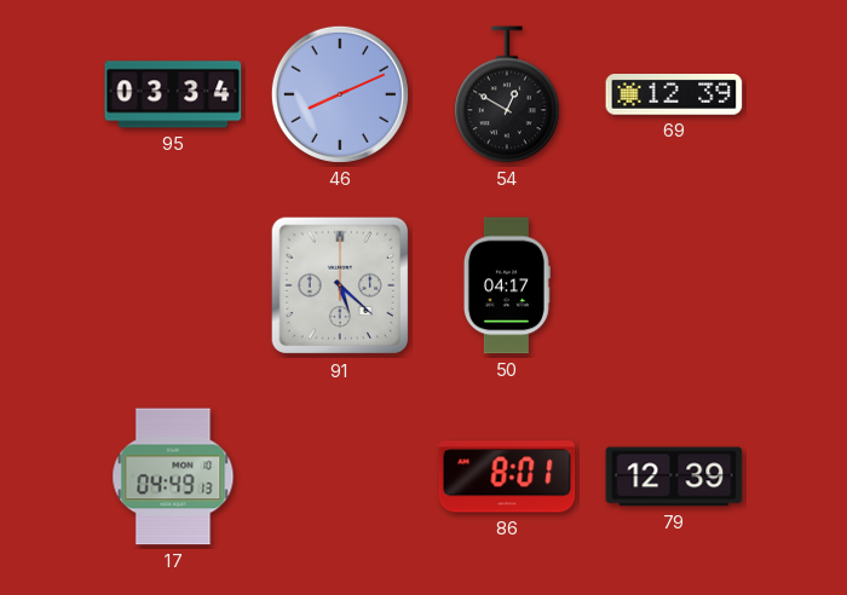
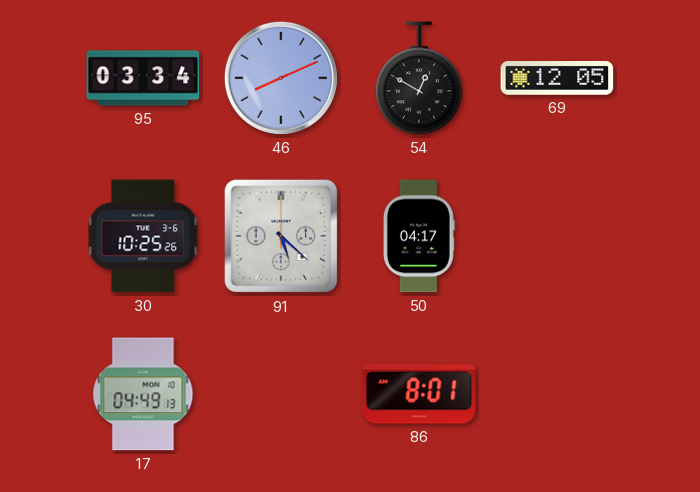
69: 12:39 -> 12:05
30: none -> 10:25
79: 12:39 -> none
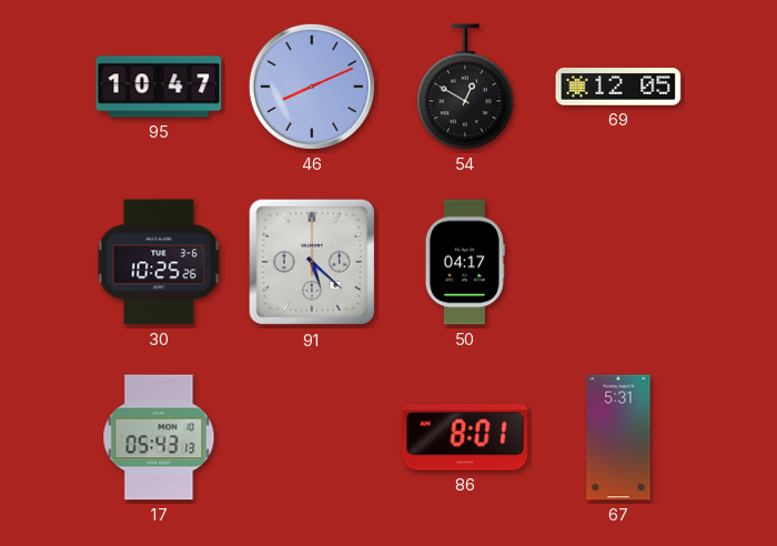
95: 03:34 -> 10:47
17: 04:49 -> 05:43
67: none -> 5:31
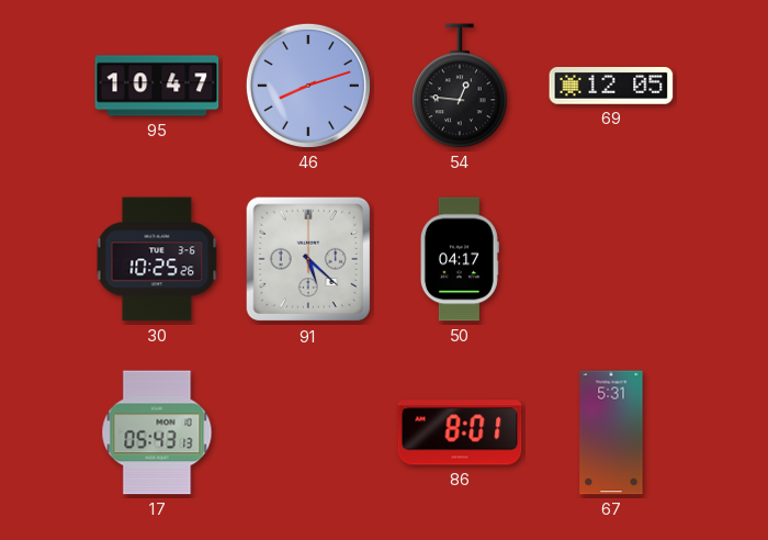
46: 8:11 -> 8:12
54: 12:50 -> 12:46
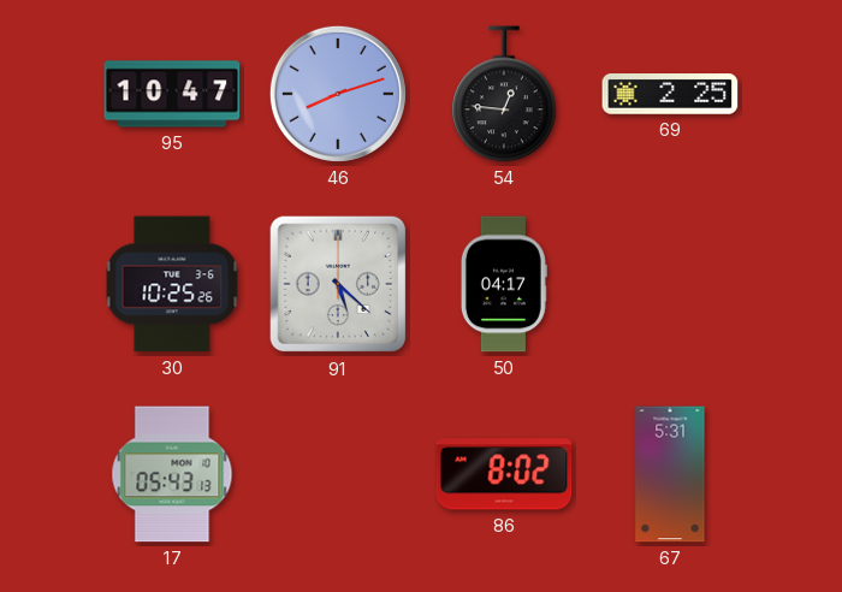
69: 12:05 -> 2:25
86: 8:01 -> 8:02
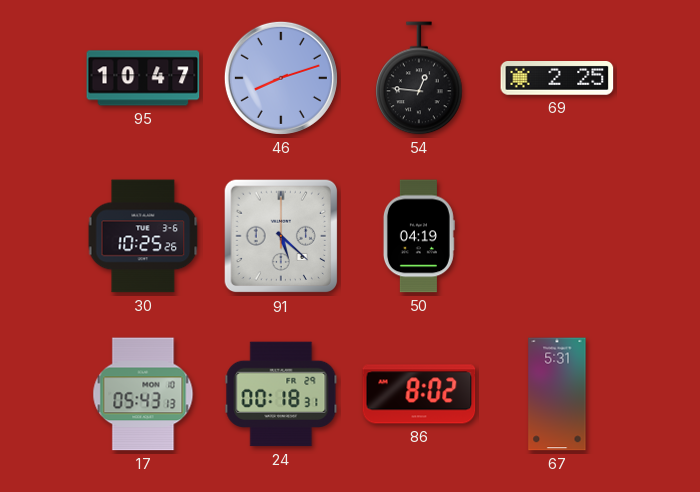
50: 04:17 -> 04:19
24: none -> 00:18
